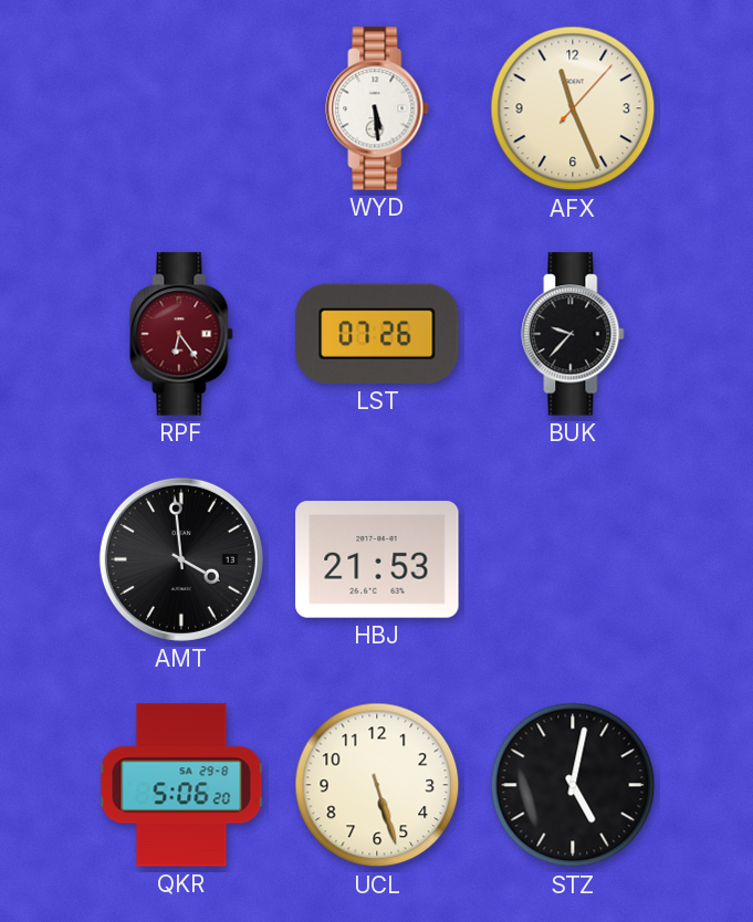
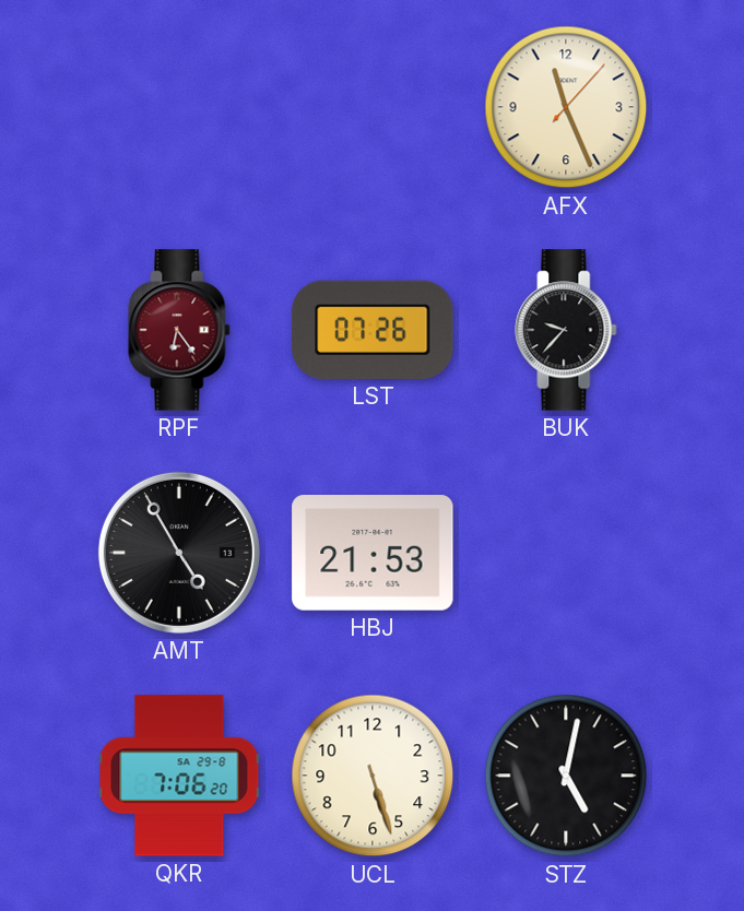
WYD: 5:29 -> none
AMT: 3:59 -> 4:55
QKR: 5:06 -> 7:06
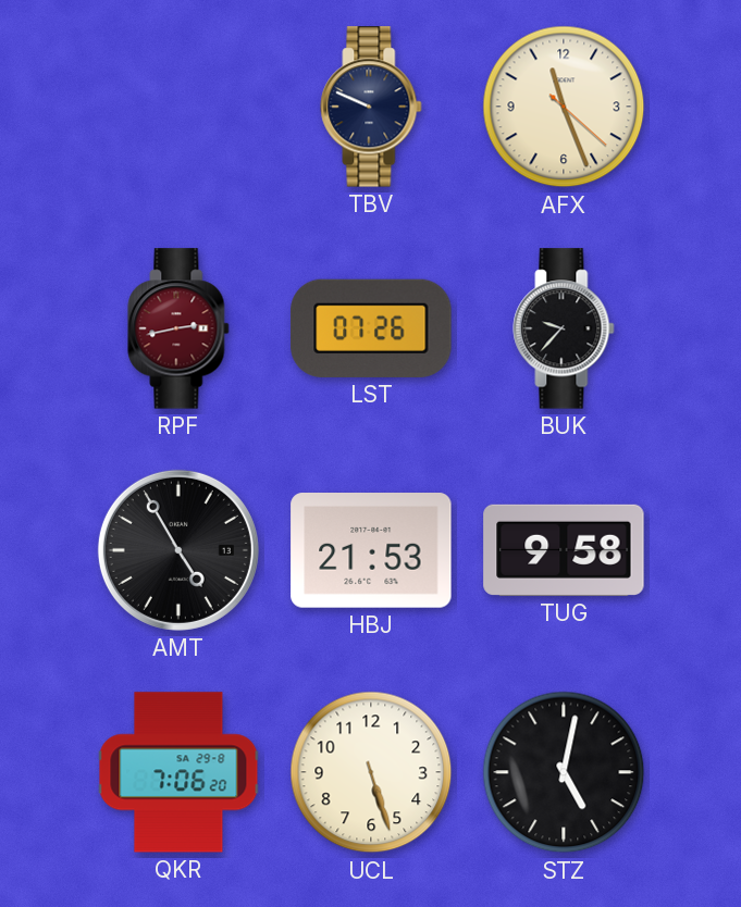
TBV: none -> 9:49
AFX: 11:26:07 -> 11:26:22
RPF: 6:24 -> 2:43
TUG: none -> 9:58
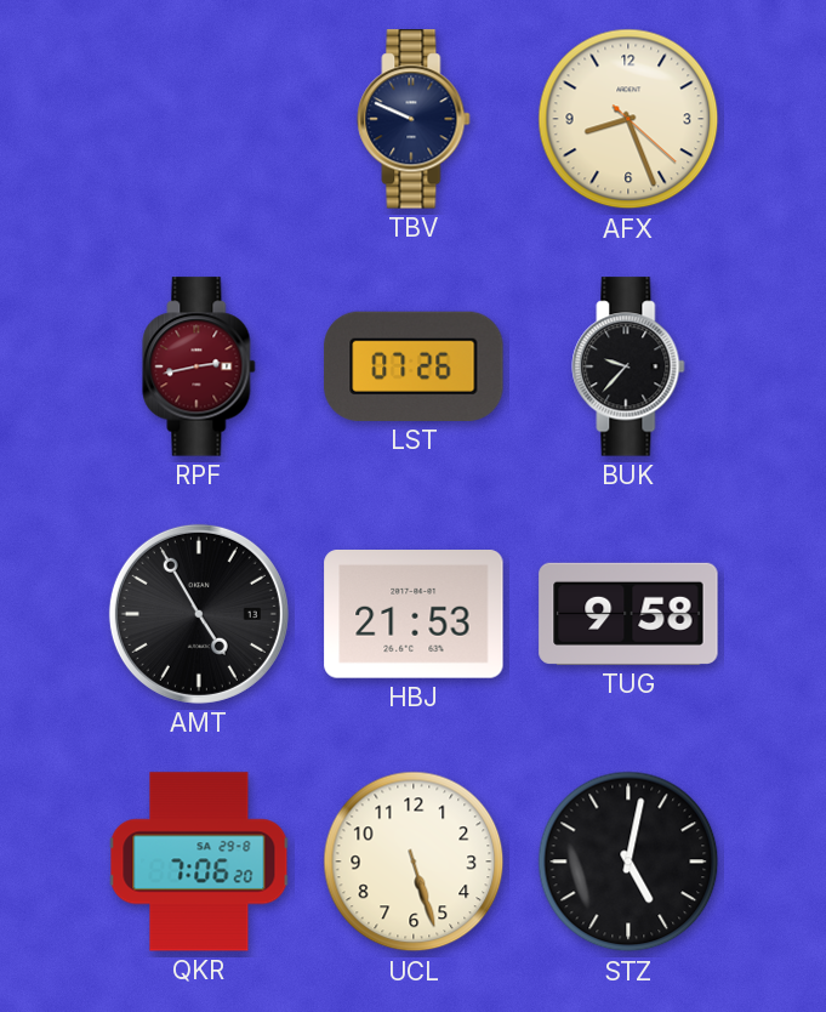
AFX: 11:26 -> 8:26
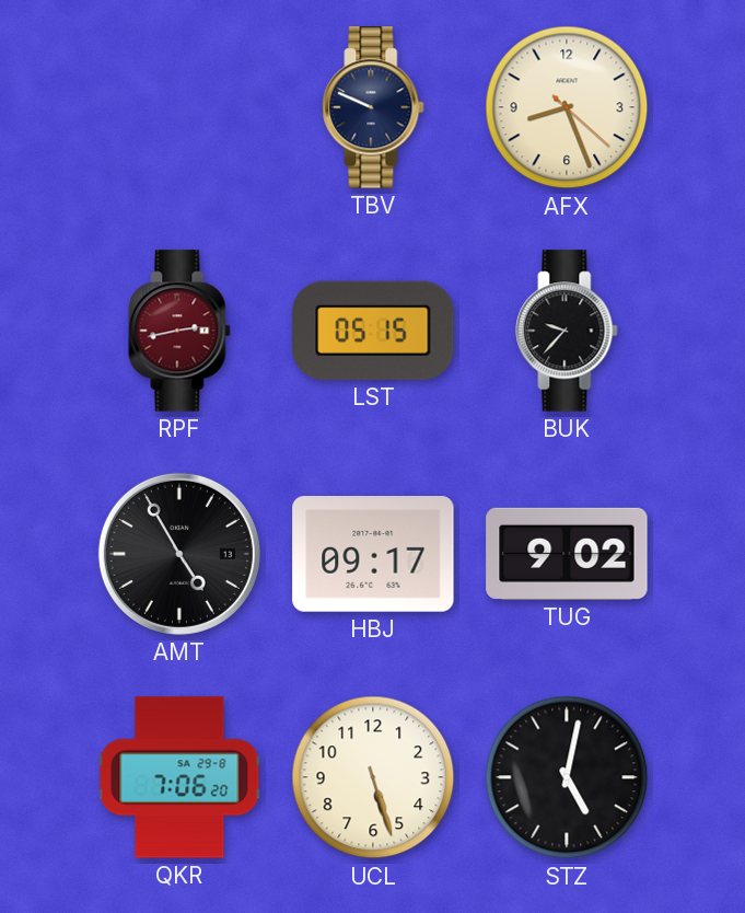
LST: 07:26 -> 05:15
HBJ: 21:53 -> 09:17
TUG: 9:58 -> 9:02
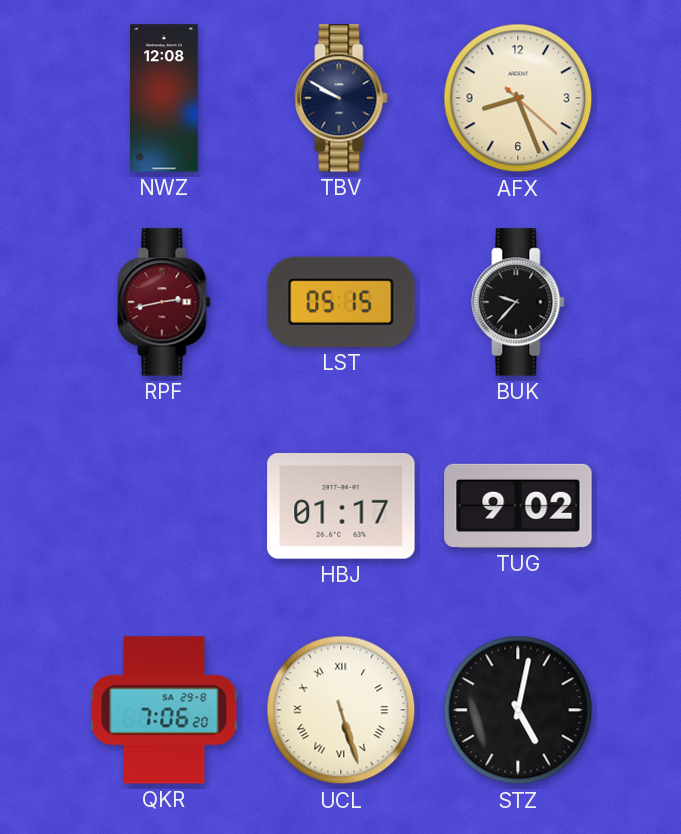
NWZ: none -> 12:08
TBV: 9:49 -> 9:50
AMT: 4:55 -> none
HBJ: 09:17 -> 01:17
UCL numerals: Arabic -> Roman
